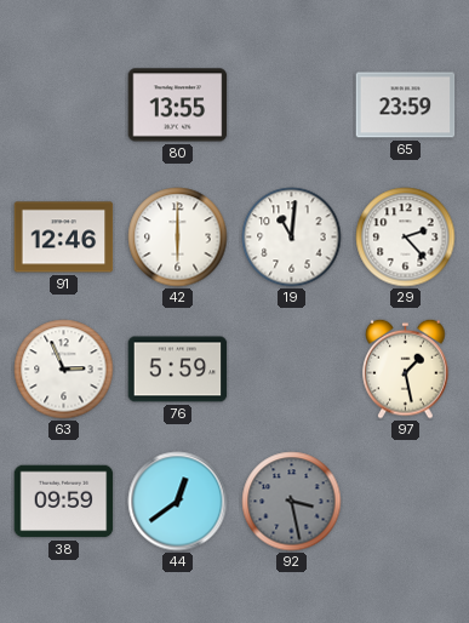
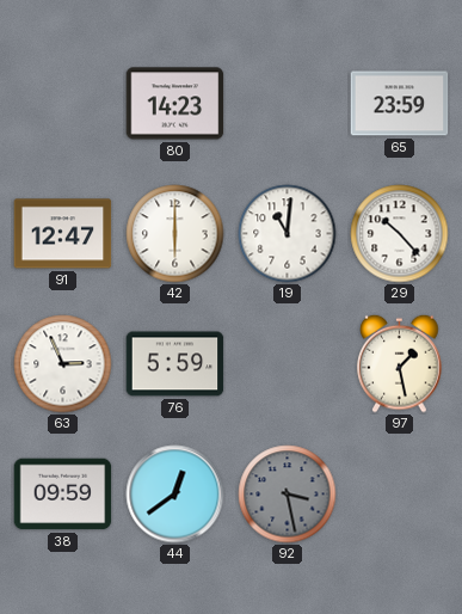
80: 13:55 -> 14:23
91: 12:46 -> 12:47
29: 2:23 -> 10:23
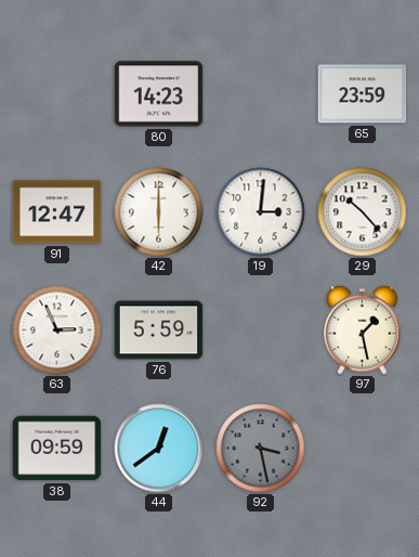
19: 11:01 -> 3:01
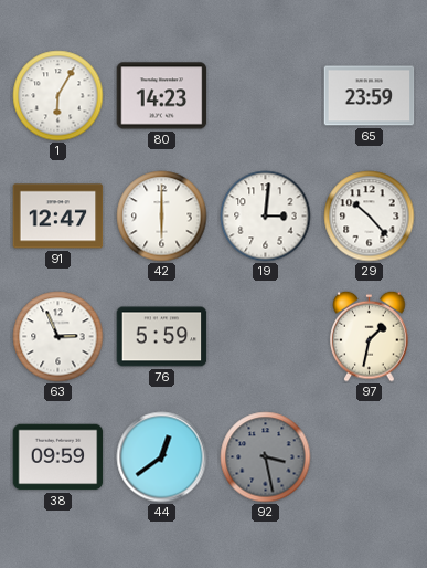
1: none -> 6:05
97: 1:28 -> 1:32
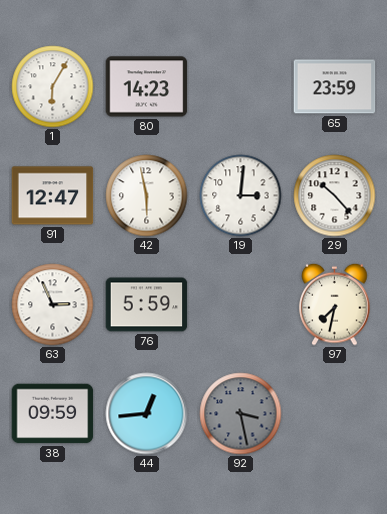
42: 6:00 -> 5:58
97: 1:32 -> 7:32
44: 12:39 -> 12:44
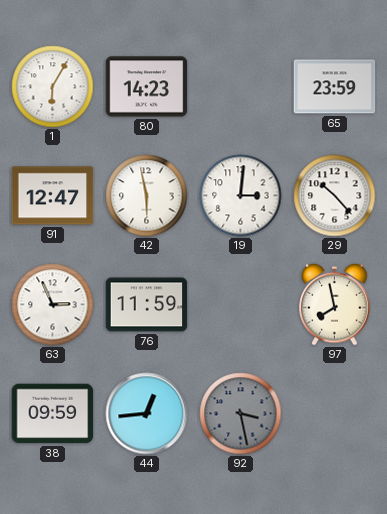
76: 5:59 -> 11:59
97: 7:32 -> 7:58
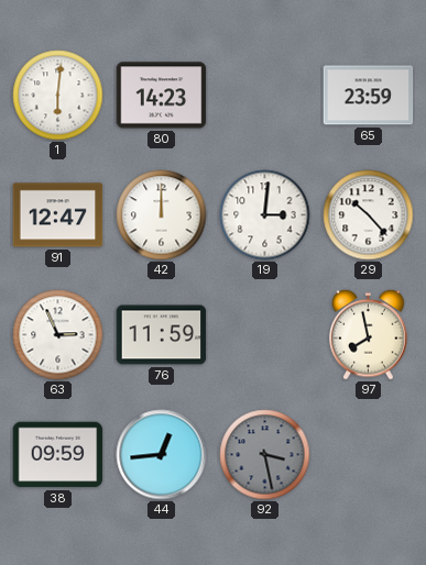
1: 6:05 -> 6:01
42: 5:58 -> 12:00
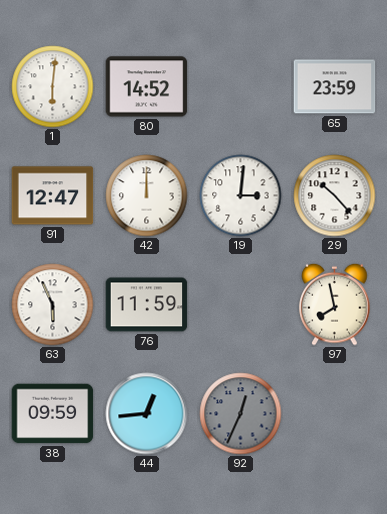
80: 14:23 -> 14:52
63: 2:56 -> 5:56
92: 3:28 -> 12:34
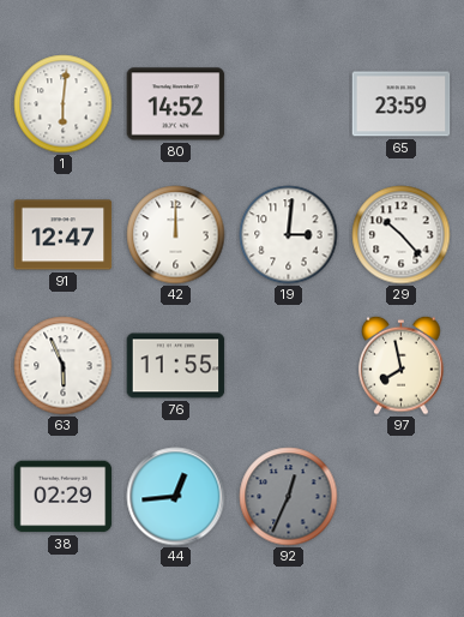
76: 11:59 -> 11:55
38: 09:59 -> 02:29
